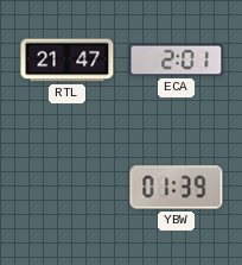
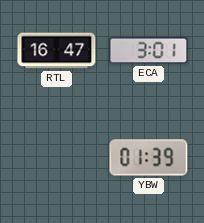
RTL: 21:47 -> 16:47
ECA: 2:01 -> 3:01
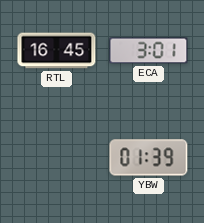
RTL: 16:47 -> 16:45
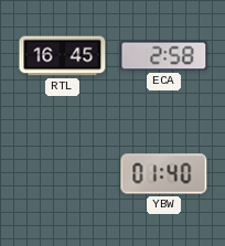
ECA: 3:01 -> 2:58
YBW: 01:39 -> 01:40
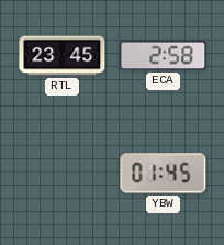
RTL: 16:45 -> 23:45
YBW: 01:40 -> 01:45
